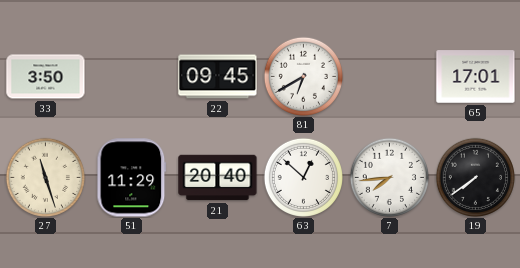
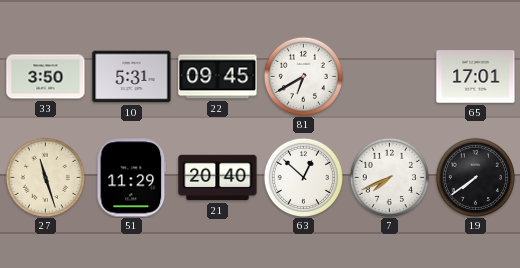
10: none -> 5:31
7: 7:44 -> 7:41
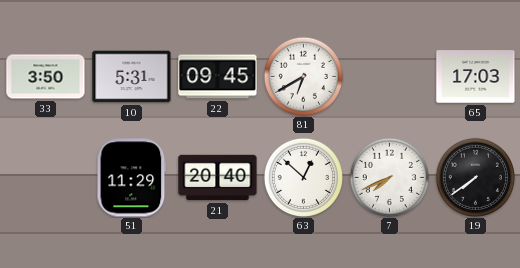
65: 17:01 -> 17:03
27: 11:27 -> none
